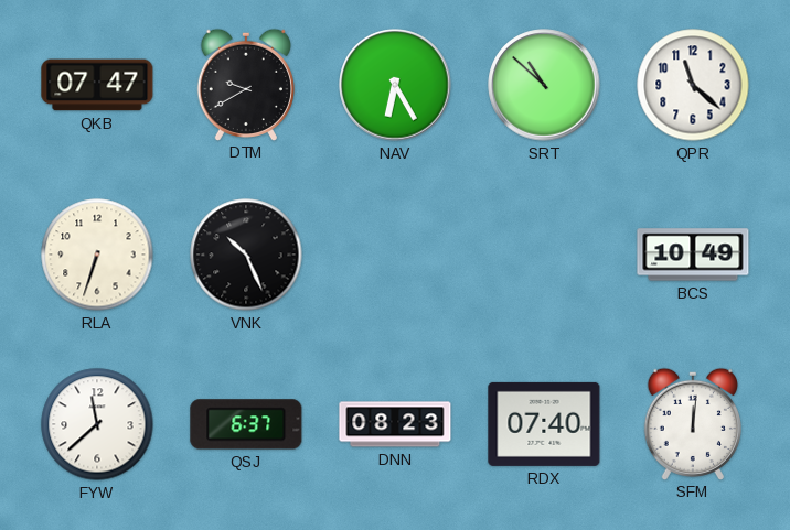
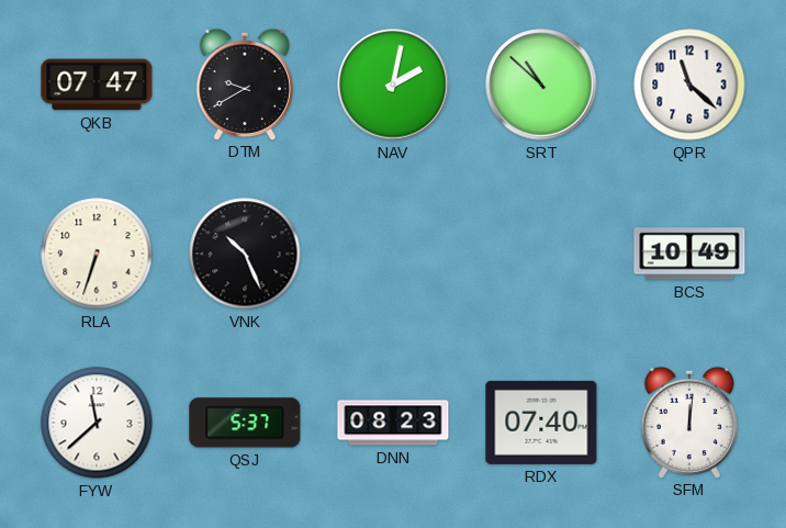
NAV: 6:25 -> 2:02
QSJ: 6:37 -> 5:37
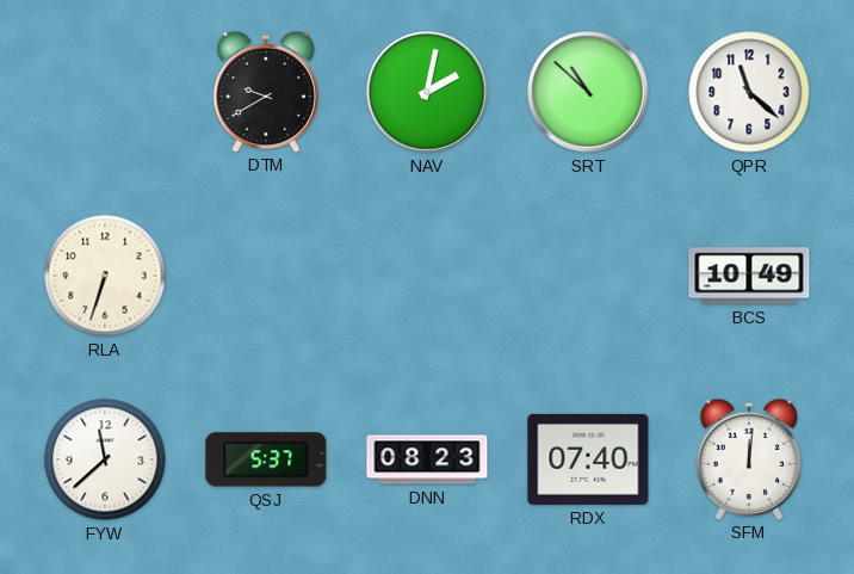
QKB: 07:47 -> none
VNK: 10:26 -> none
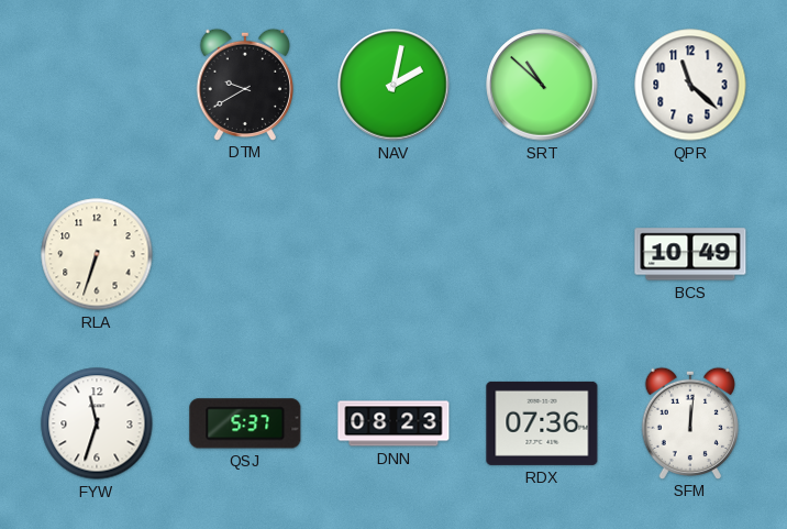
FYW: 11:38 -> 11:33
RDX: 07:40 -> 07:36
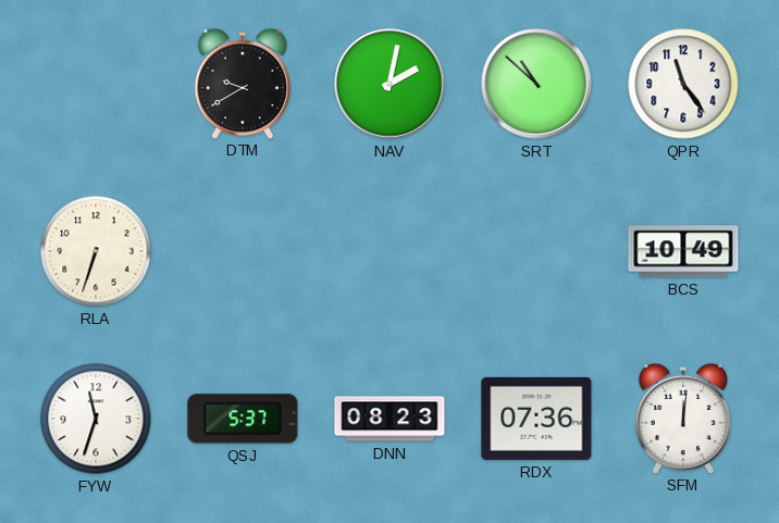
QPR: 11:22 -> 11:24
